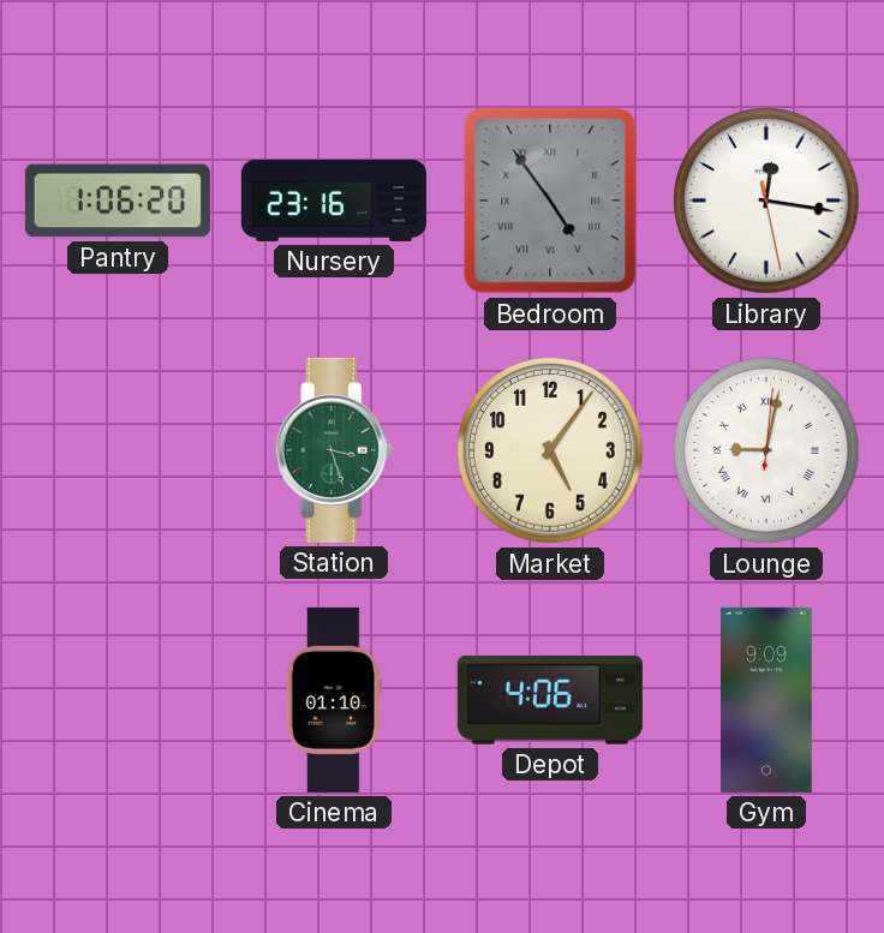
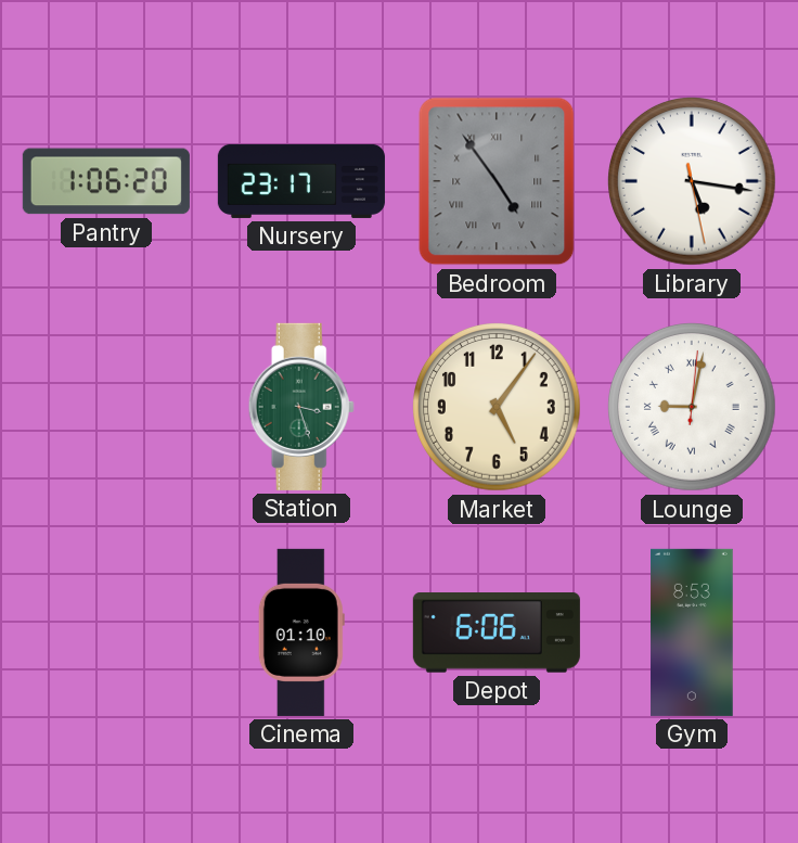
Nursery: 23:16 -> 23:17
Library: 12:16 -> 5:16
Depot: 4:06 -> 6:06
Gym: 9:09 -> 8:53
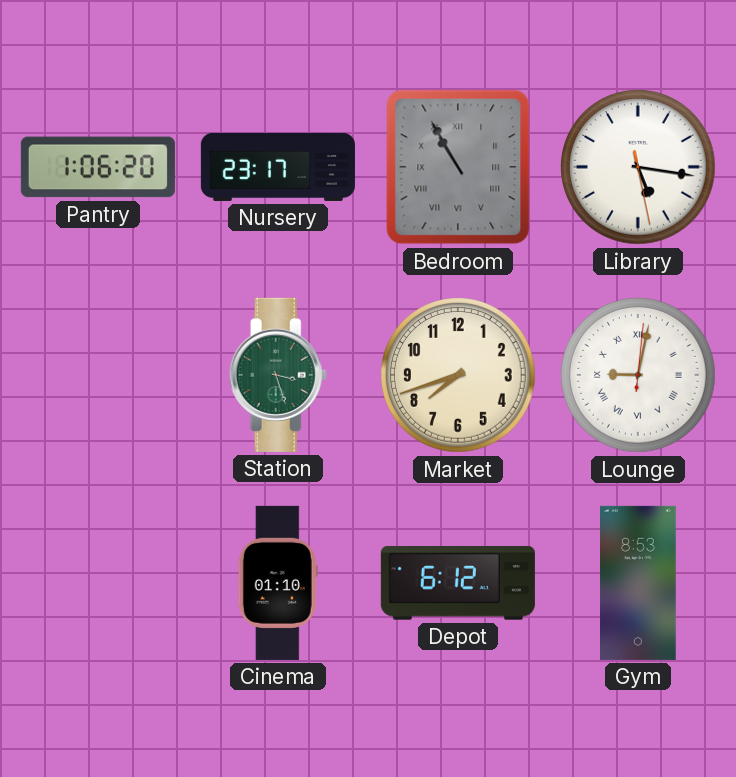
Bedroom: 4:54 -> 10:55
Market: 5:06 -> 7:42
Depot: 6:06 -> 6:12
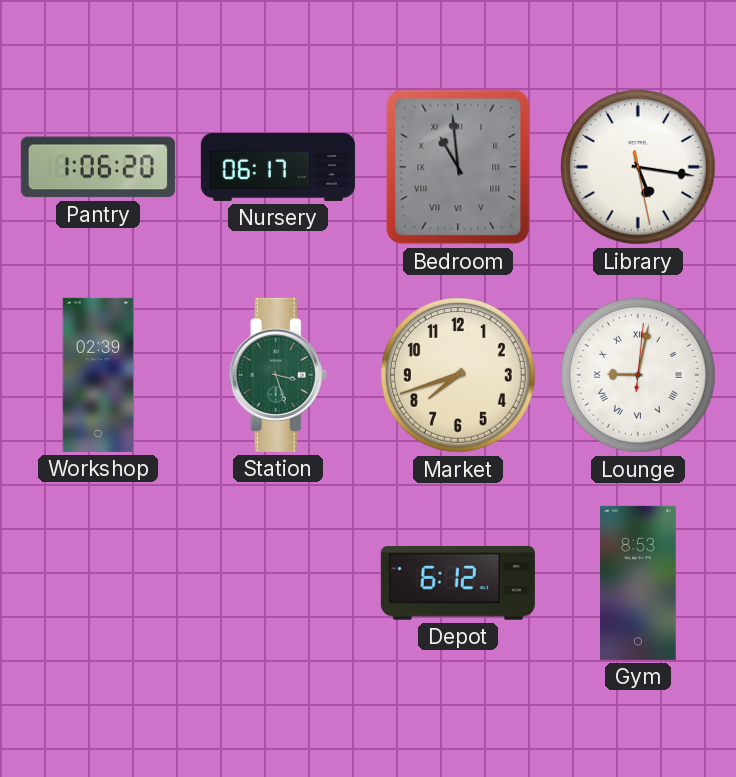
Nursery: 23:17 -> 06:17
Bedroom: 10:55 -> 10:59
Workshop: none -> 02:39
Cinema: 01:10 -> none
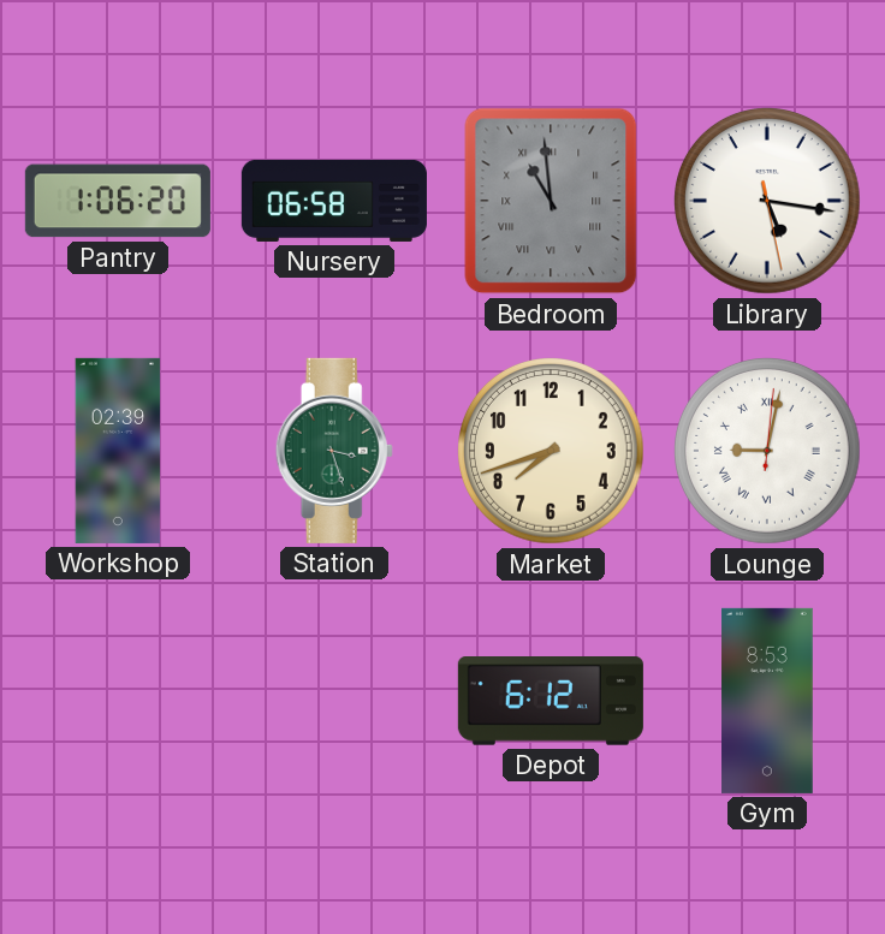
Nursery: 06:17 -> 06:58
